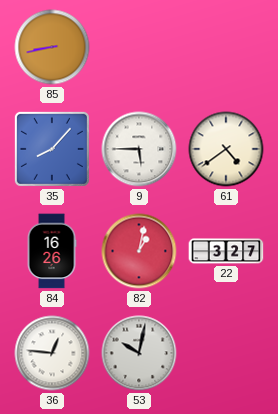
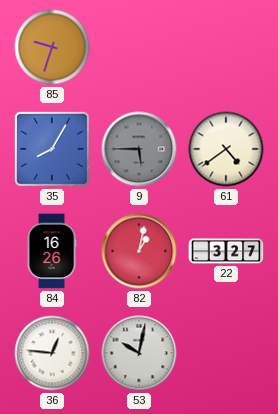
85: 8:43 -> 9:33
35: 8:07 -> 8:05
9 dial: white -> grey
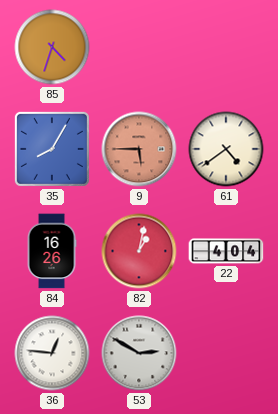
85: 9:33 -> 4:33
9 dial: grey -> salmon
22: 3:27 -> 4:04
53: 10:02 -> 2:50
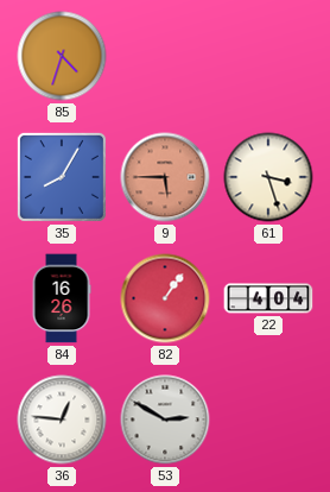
61: 4:39 -> 3:27
82: 1:02 -> 1:06
